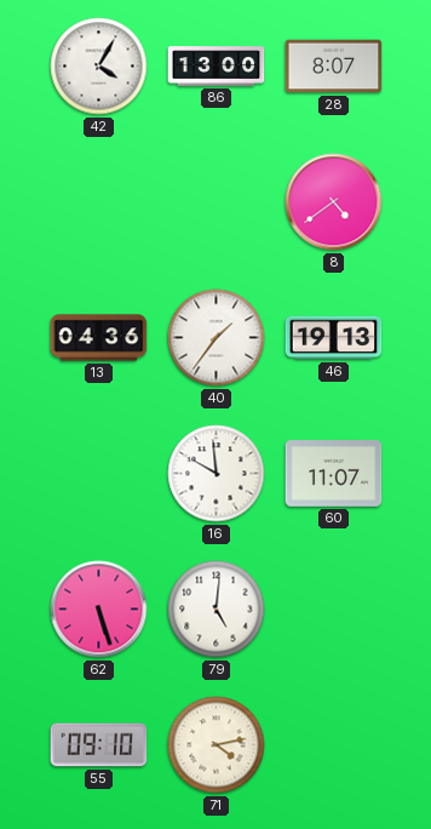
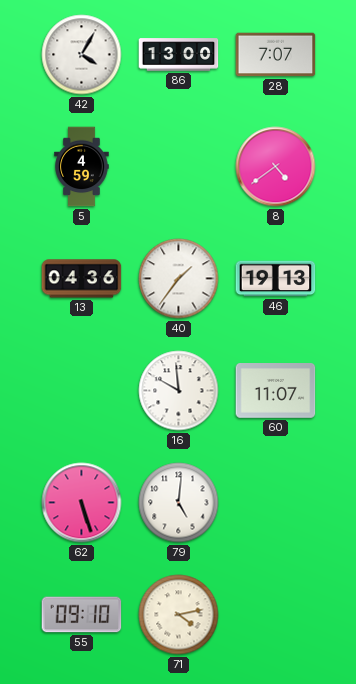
28: 8:07 -> 7:07
5: none -> 4:59
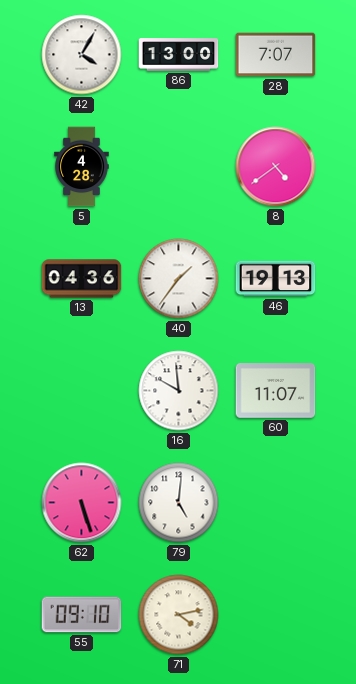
5: 4:59 -> 4:28
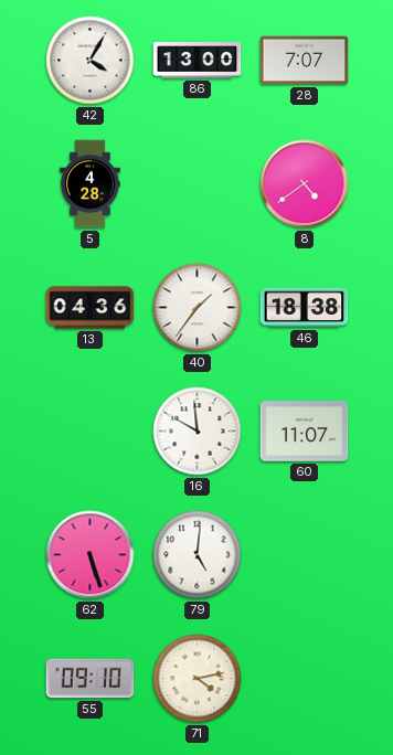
46: 19:13 -> 18:38
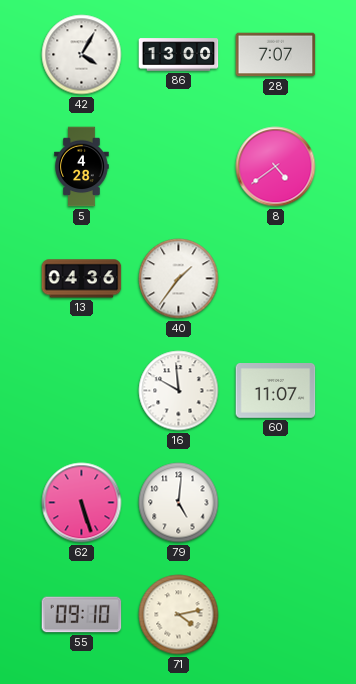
46: 18:38 -> none
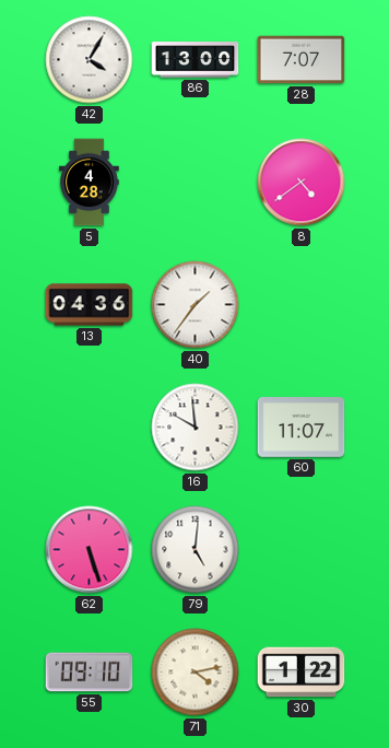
30: none -> 1:22
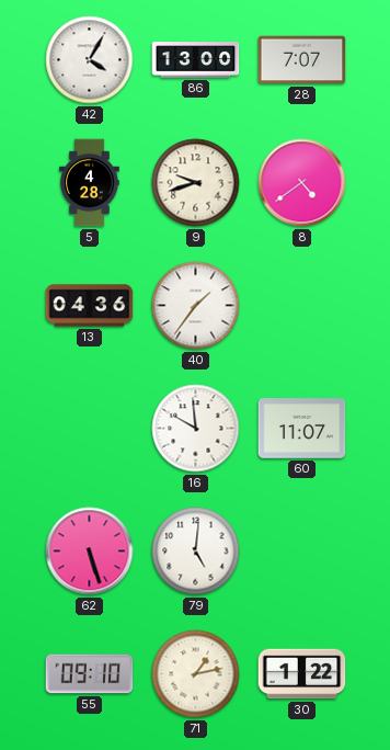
9: none -> 9:42
71: 4:13 -> 1:13
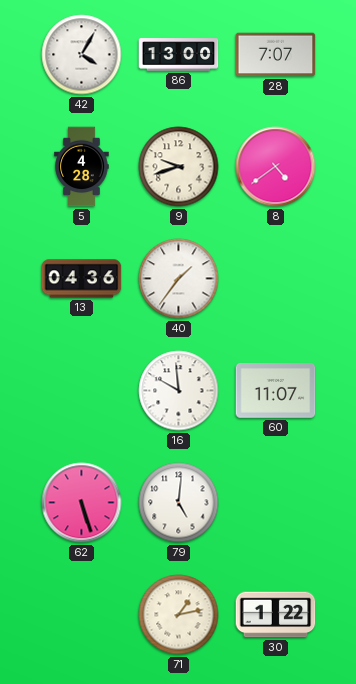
55: 09:10 -> none
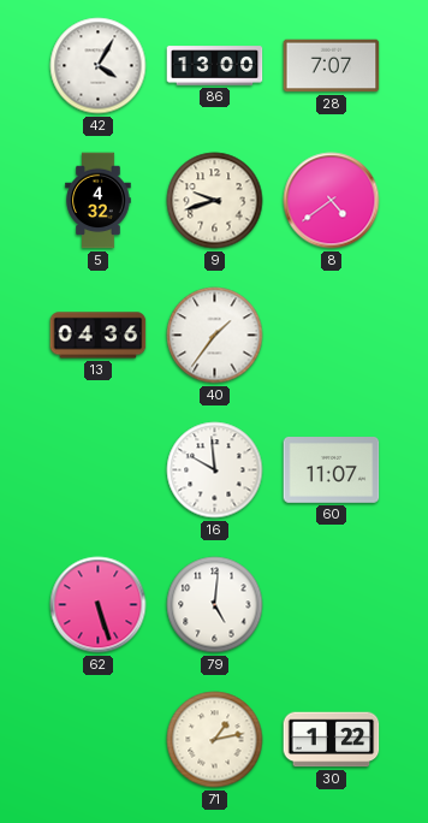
5: 4:28 -> 4:32
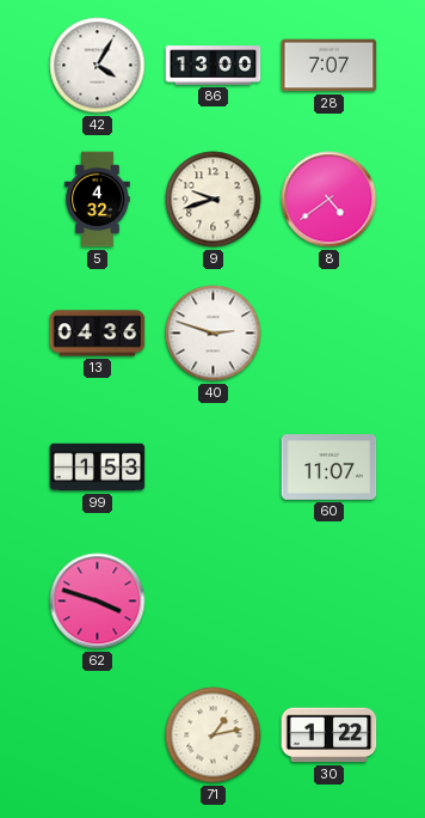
40: 1:36 -> 2:48
99: none -> 1:53
16: 9:59 -> none
62: 5:27 -> 3:48
79: 5:01 -> none
